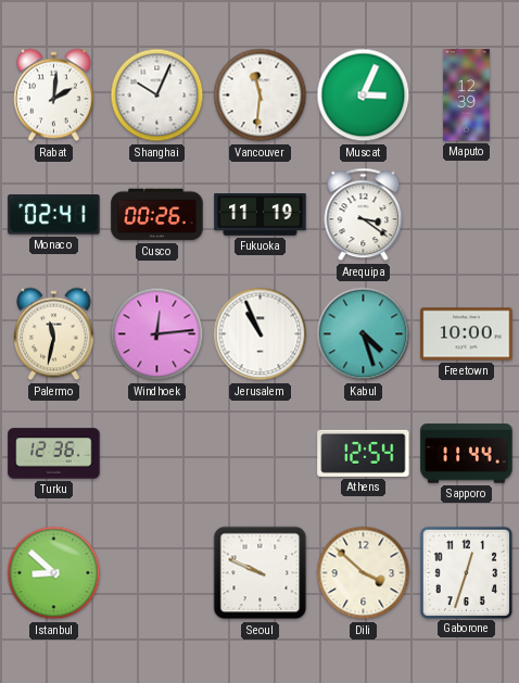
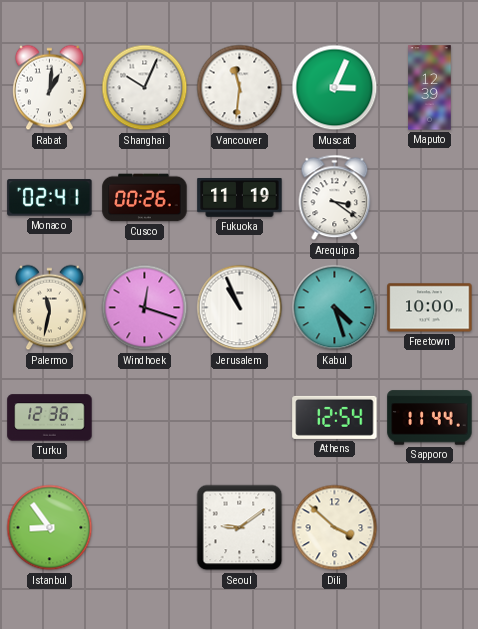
Rabat: 2:01 -> 1:01
Windhoek: 12:14 -> 12:18
Istanbul: 8:52 -> 8:54
Seoul: 9:49 -> 9:09
Gaborone: 12:33 -> none
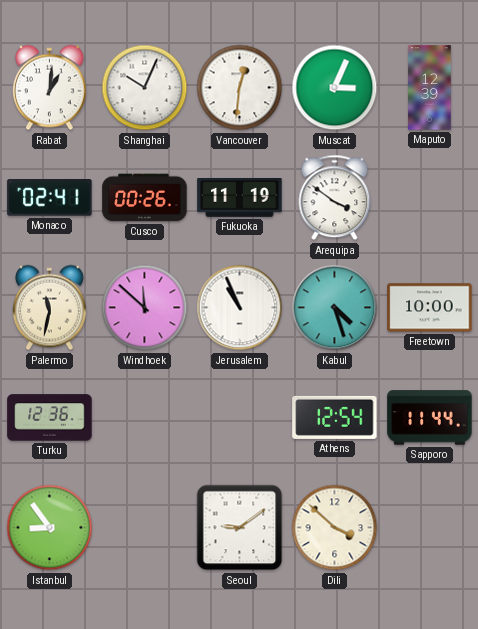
Vancouver: 11:31 -> 12:31
Arequipa: 3:21 -> 3:51
Windhoek: 12:18 -> 11:52
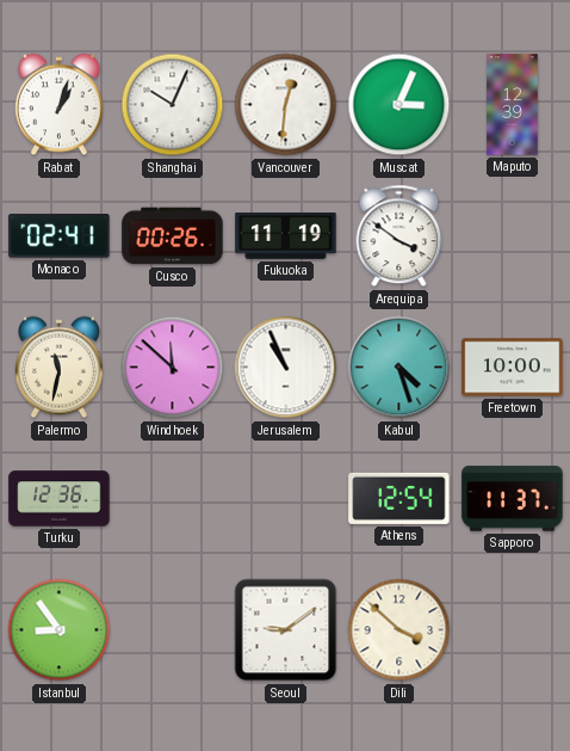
Rabat: 1:01 -> 1:03
Sapporo: 11:44 -> 11:37
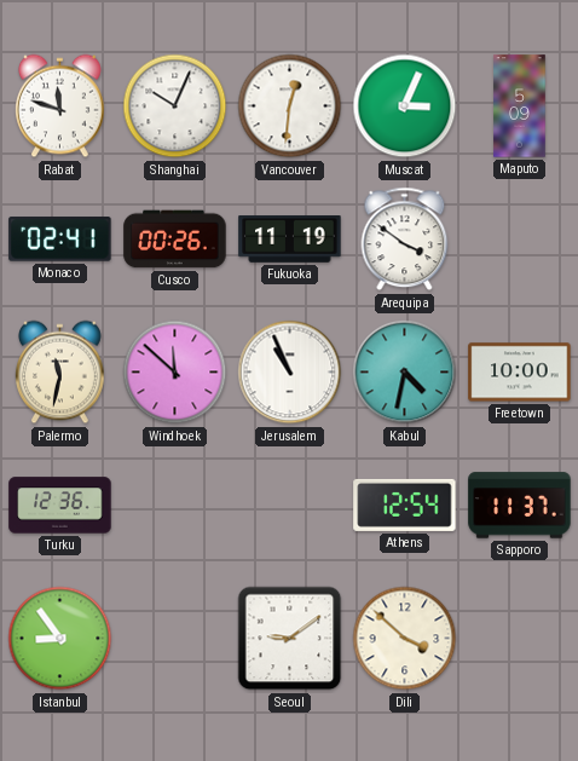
Rabat: 1:03 -> 11:48
Maputo: 12:39 -> 5:09
Kabul: 4:27 -> 4:32
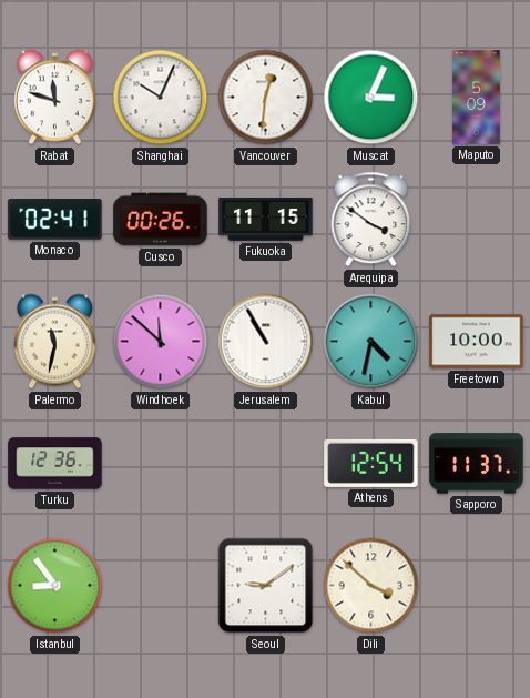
Fukuoka: 11:19 -> 11:15
Jerusalem: 10:56 -> 10:55
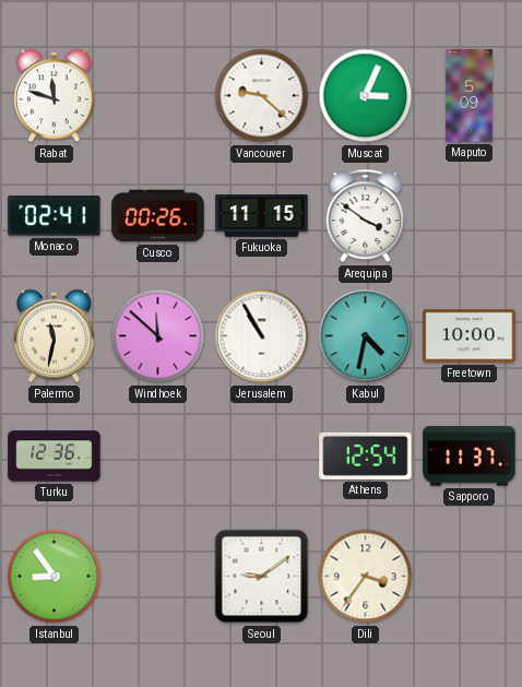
Shanghai: 10:04 -> none
Vancouver: 12:31 -> 9:22
Dili: 3:52 -> 3:36
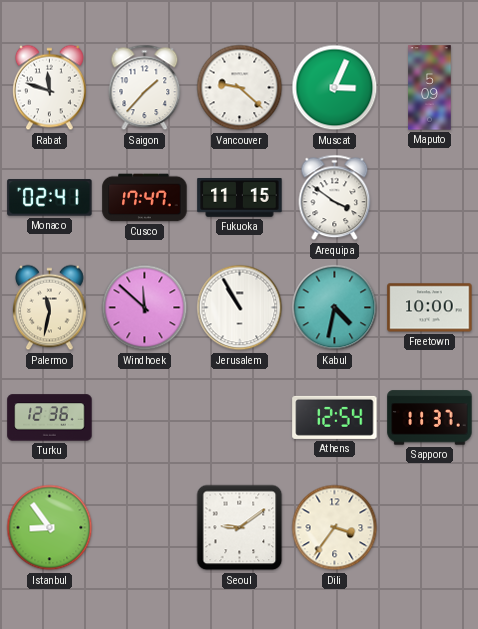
Saigon: none -> 1:37
Cusco: 00:26 -> 17:47
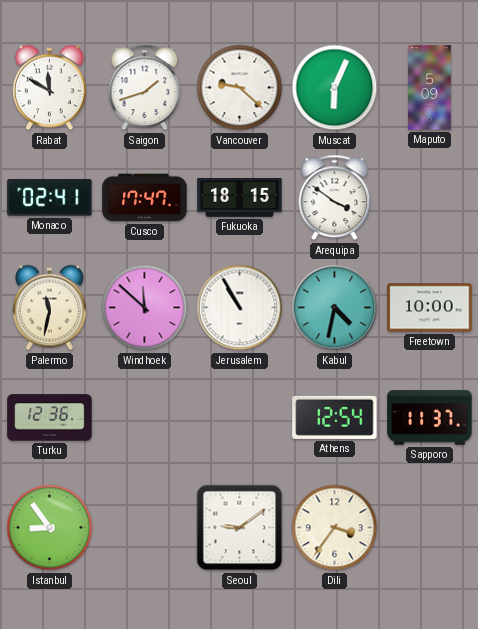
Rabat: 11:48 -> 11:50
Saigon: 1:37 -> 1:42
Muscat: 3:04 -> 6:04
Fukuoka: 11:15 -> 18:15
